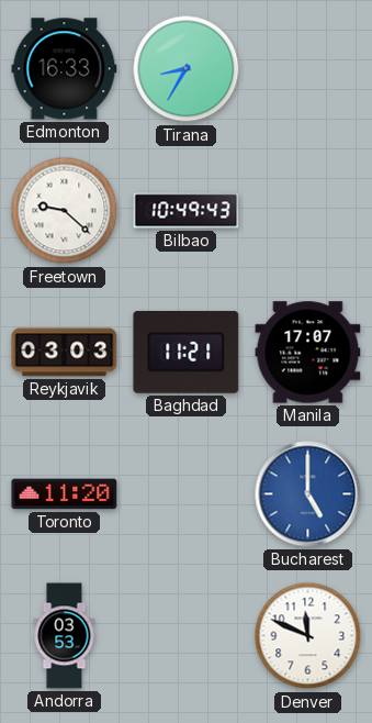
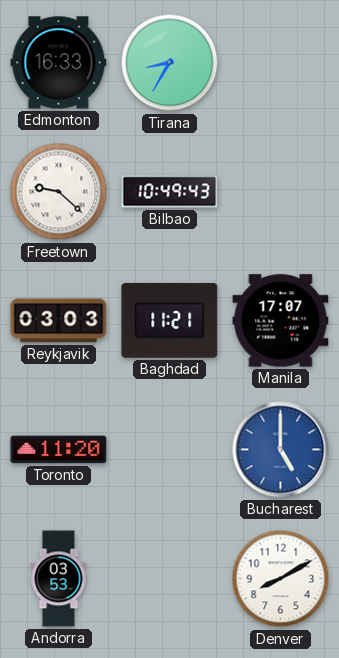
Denver: 11:49 -> 8:10
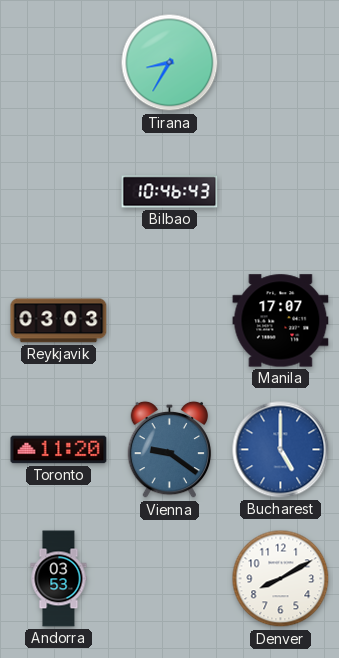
Edmonton: 16:33 -> none
Freetown: 9:22 -> none
Bilbao: 10:49 -> 10:46
Baghdad: 11:21 -> none
Vienna: none -> 9:21
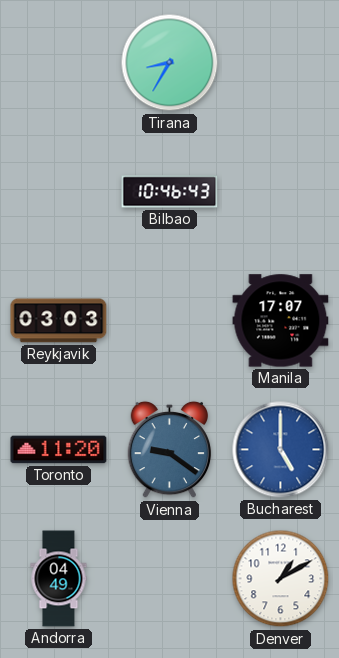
Andorra: 03:53 -> 04:49
Denver: 8:10 -> 1:10
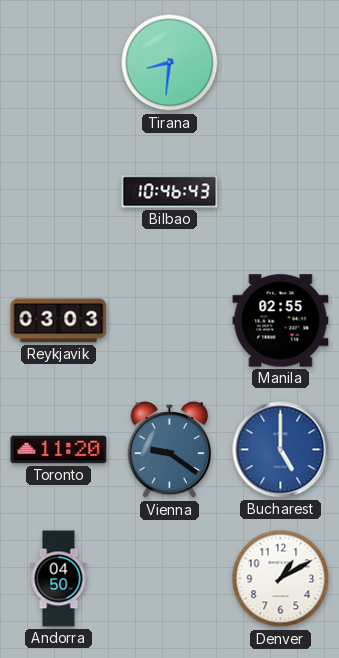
Tirana: 8:35 -> 8:31
Manila: 17:07 -> 02:55
Andorra: 04:49 -> 04:50
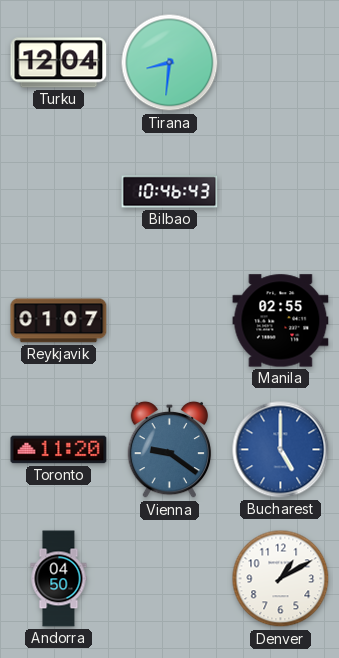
Turku: none -> 12:04
Reykjavik: 03:03 -> 01:07
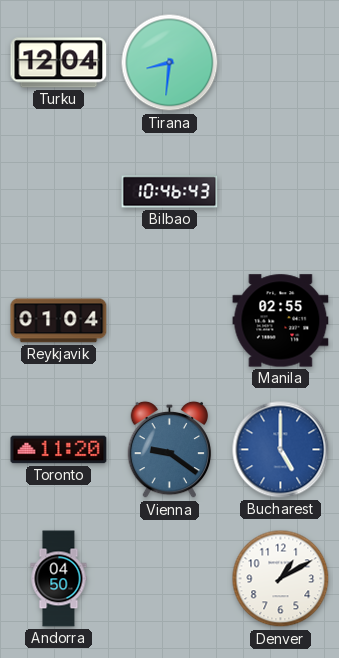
Reykjavik: 01:07 -> 01:04
